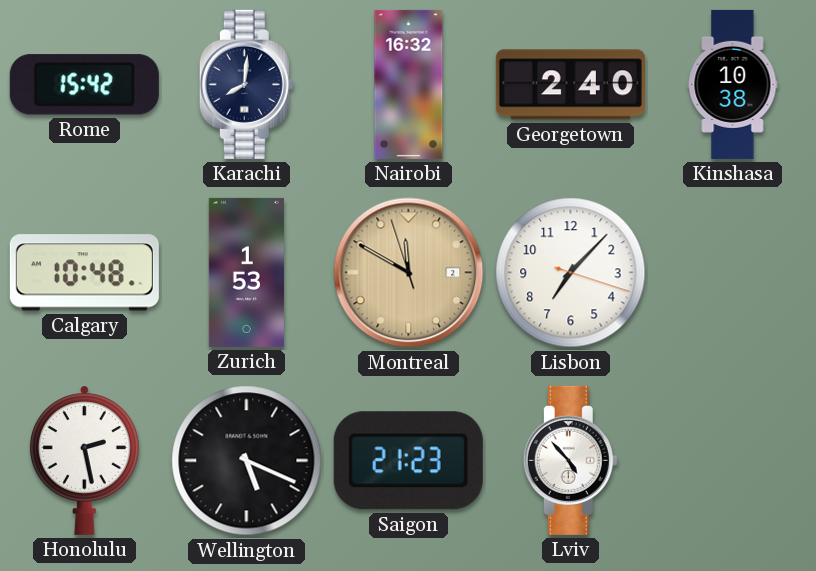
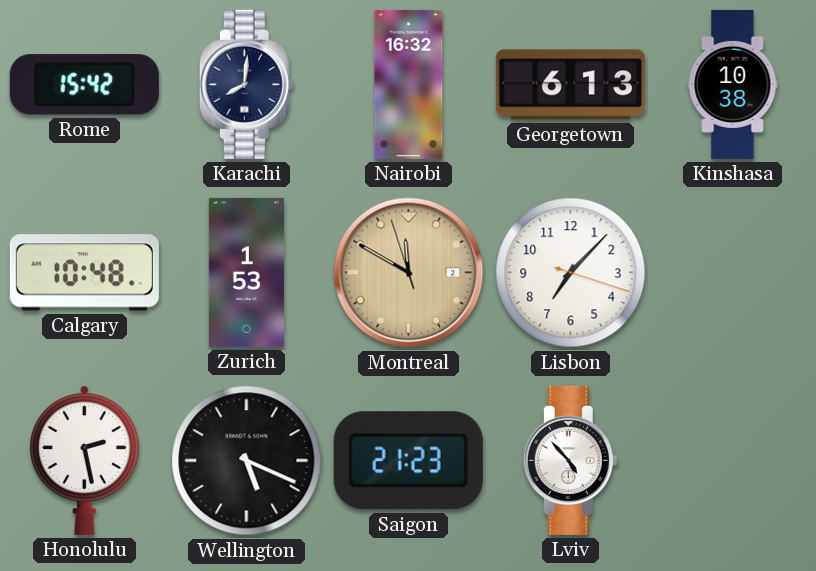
Georgetown: 2:40 -> 6:13
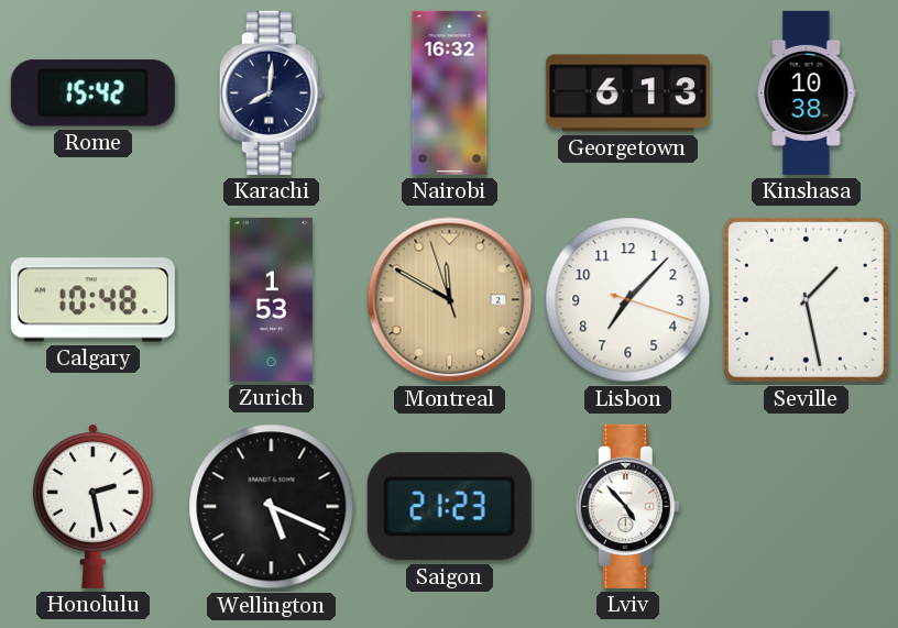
Seville: none -> 1:28
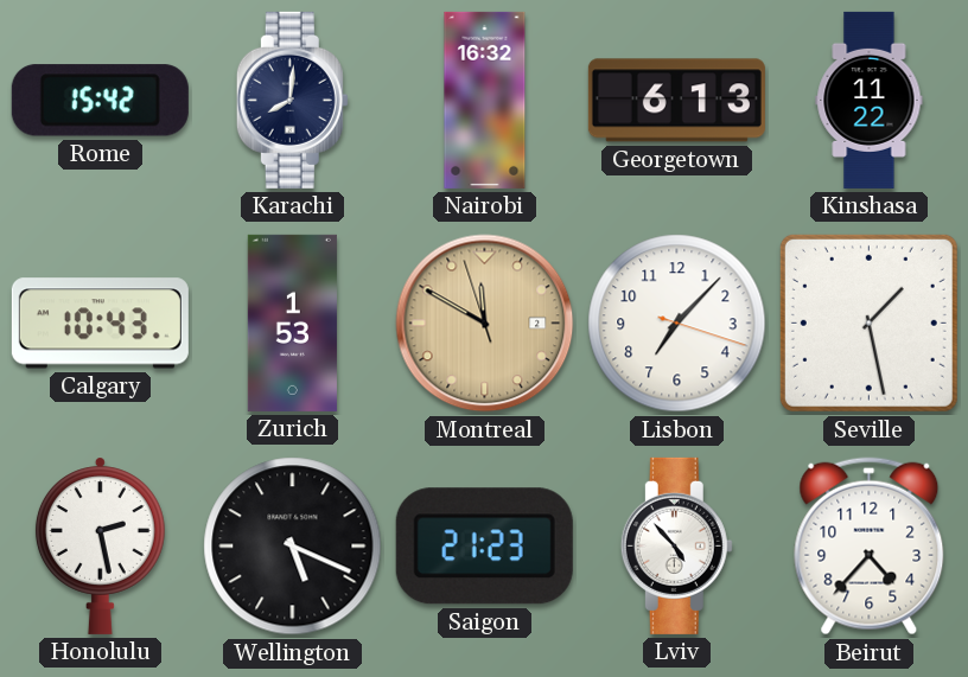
Kinshasa: 10:38 -> 11:22
Calgary: 10:48 -> 10:43
Beirut: none -> 4:37
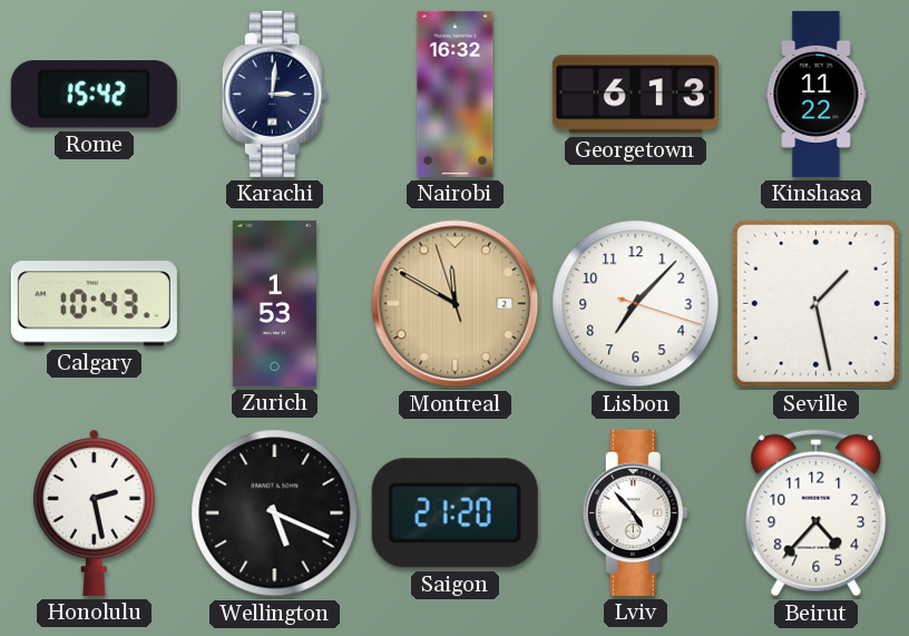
Karachi: 8:01 -> 3:01
Saigon: 21:23 -> 21:20
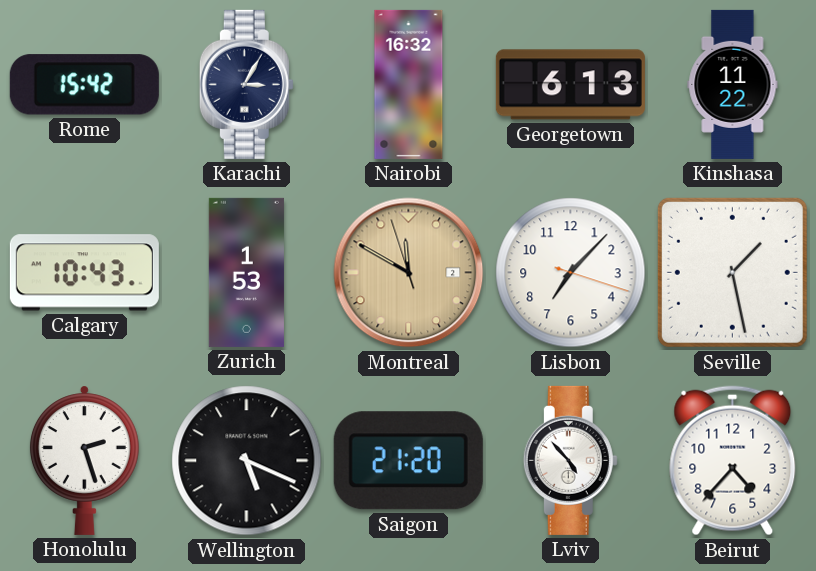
Karachi: 3:01 -> 3:05
Honolulu: 2:28 -> 2:27
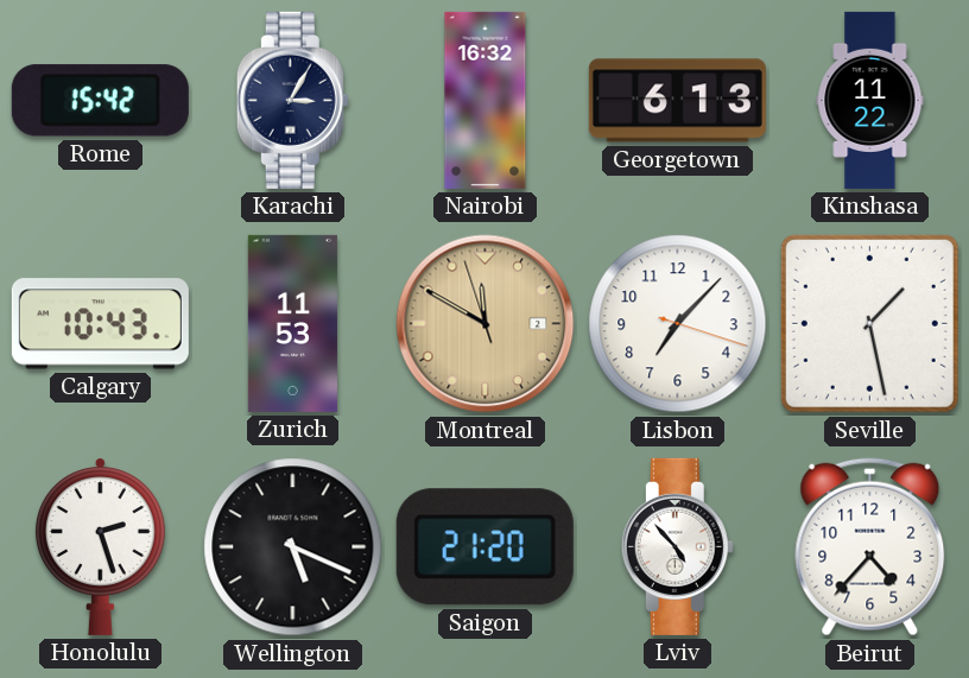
Zurich: 1:53 -> 11:53
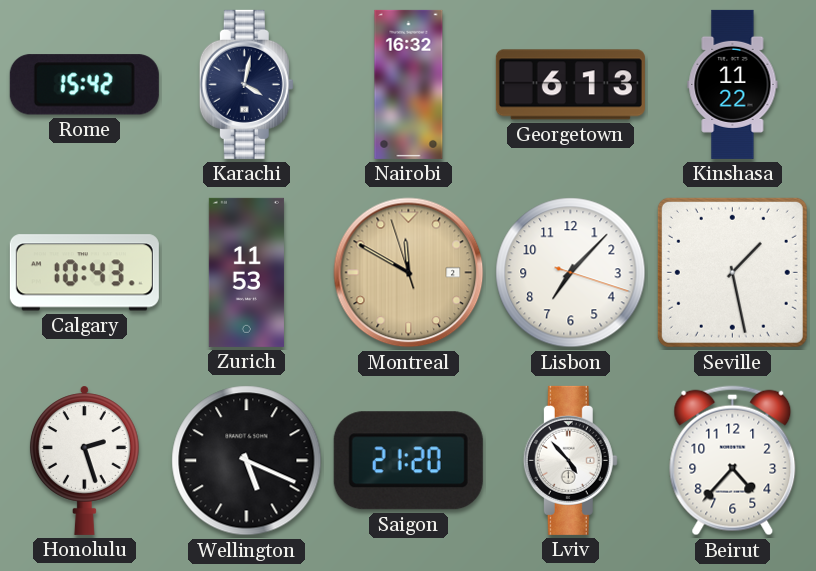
Karachi: 3:05 -> 4:02
